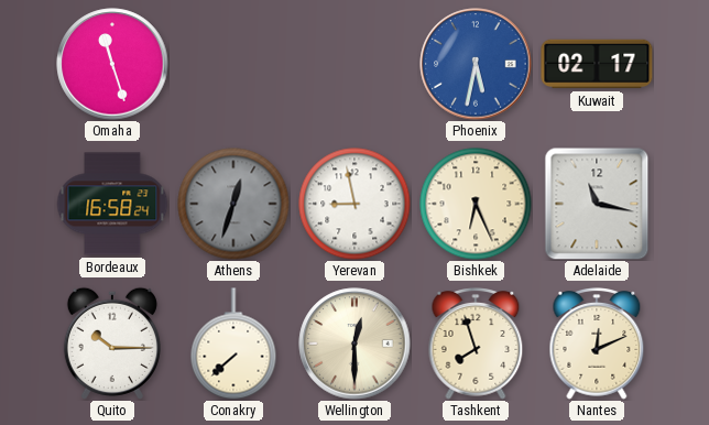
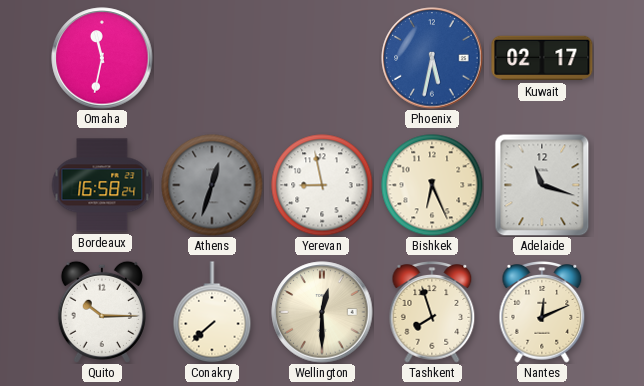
Omaha: 11:27 -> 11:32
Adelaide: 11:17 -> 11:18
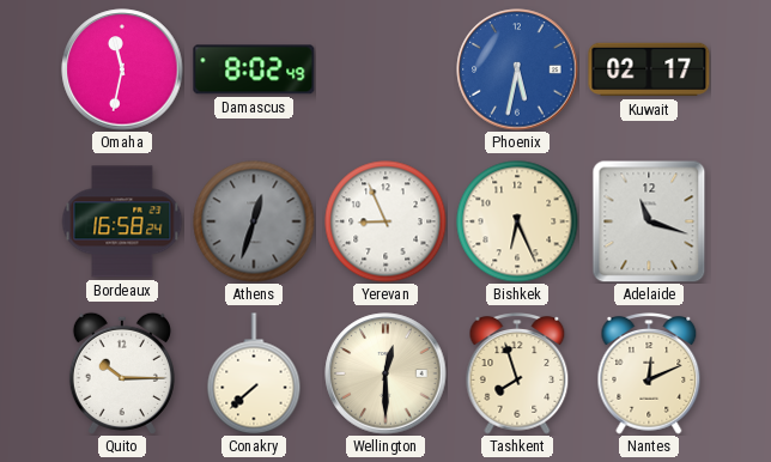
Damascus: none -> 8:02
Yerevan: 8:58 -> 8:56
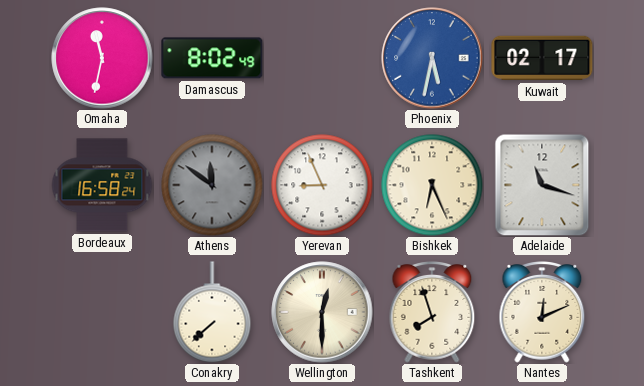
Athens: 12:33 -> 11:51
Quito: 10:15 -> none
